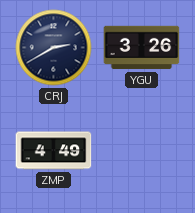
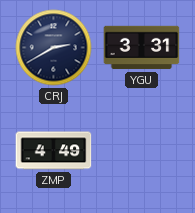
YGU: 3:26 -> 3:31
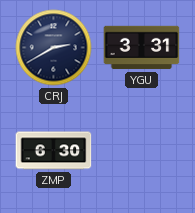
ZMP: 4:49 -> 6:30
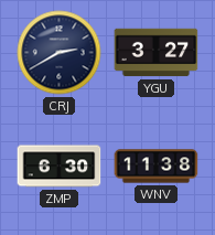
YGU: 3:31 -> 3:27
WNV: none -> 11:38
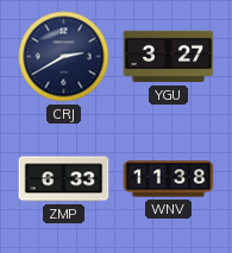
ZMP: 6:30 -> 6:33
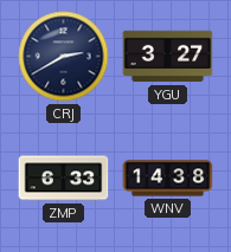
WNV: 11:38 -> 14:38
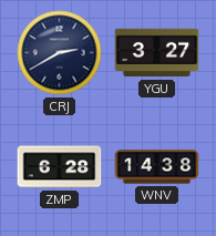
ZMP: 6:33 -> 6:28
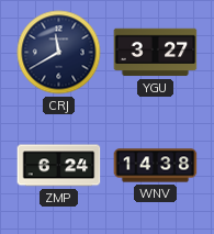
CRJ: 2:40 -> 11:40
ZMP: 6:28 -> 6:24
